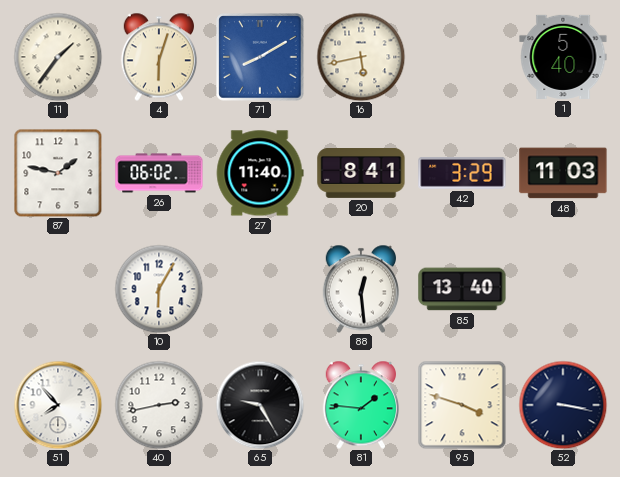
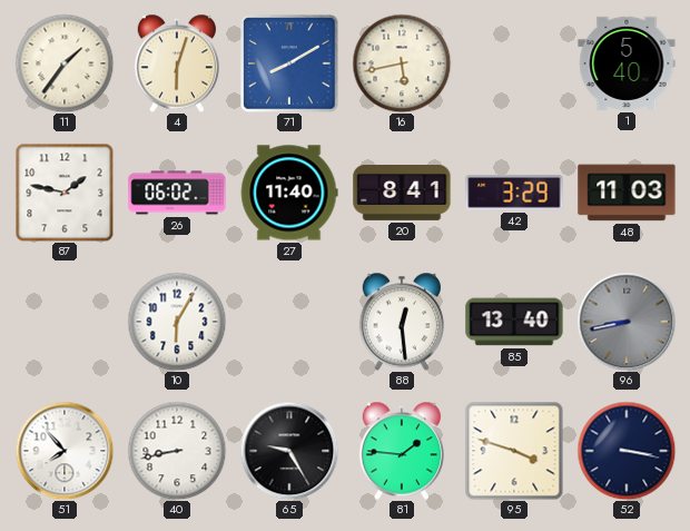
96: none -> 8:43
40: 2:43 -> 8:43
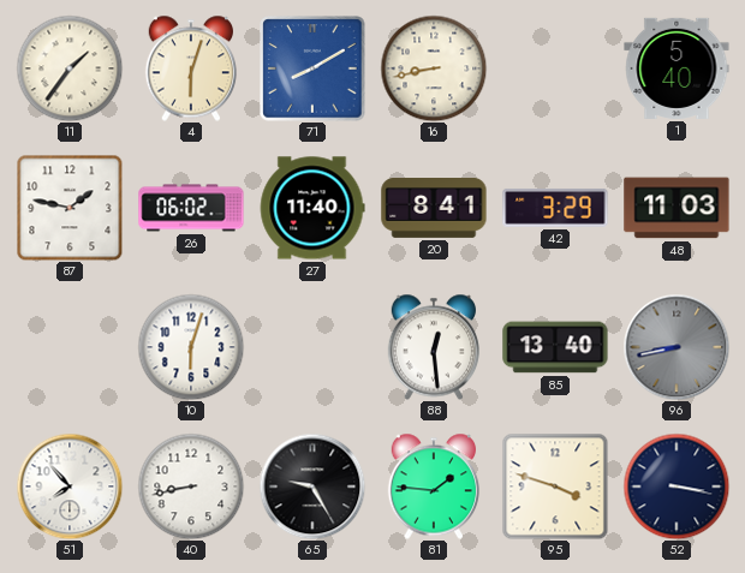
16: 5:43 -> 8:43
10: 6:05 -> 6:03
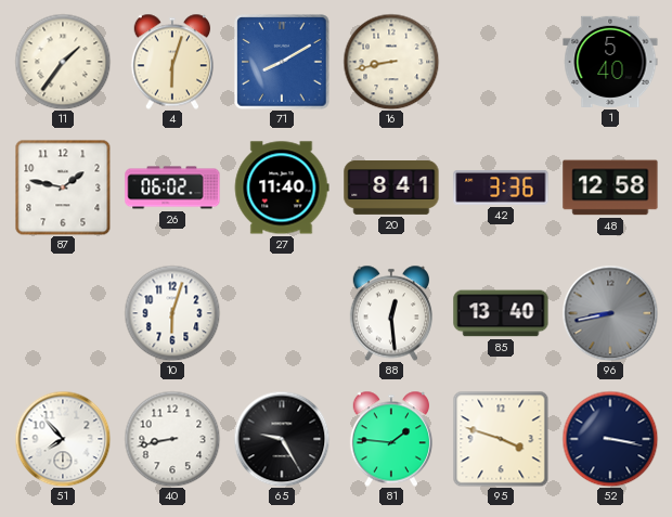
42: 3:29 -> 3:36
48: 11:03 -> 12:58
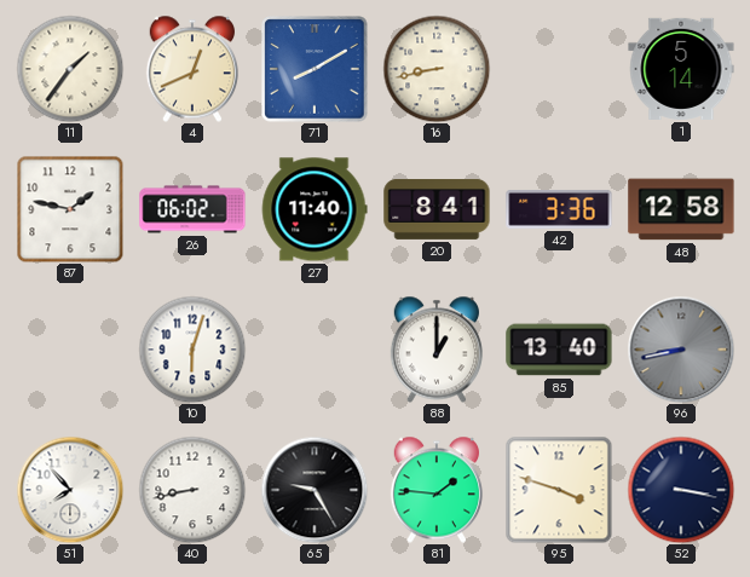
4: 6:03 -> 12:41
1: 5:40 -> 5:14
88: 12:29 -> 1:00
